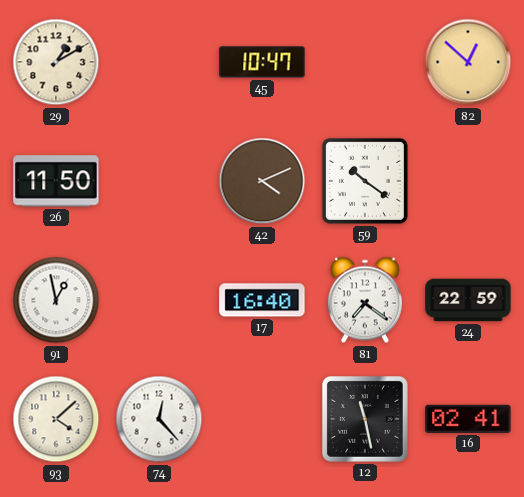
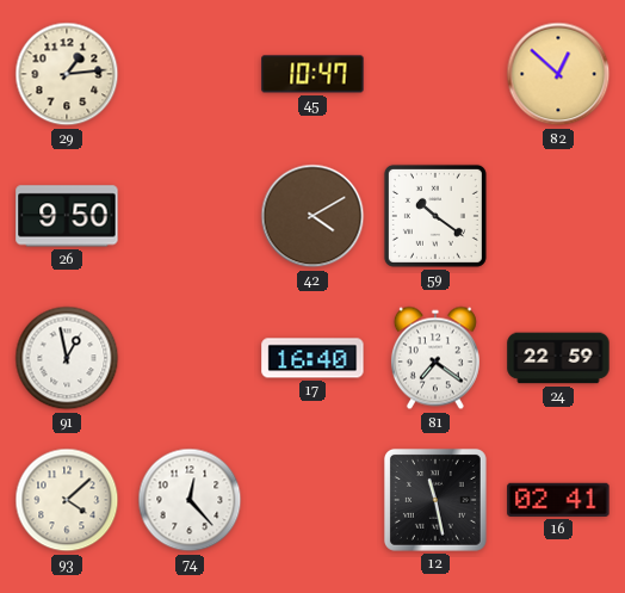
29: 1:10 -> 1:14
26: 11:50 -> 9:50
42: 4:11 -> 4:10
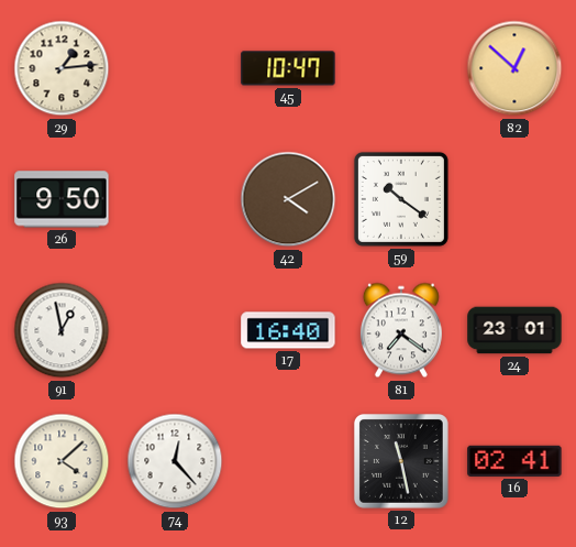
24: 22:59 -> 23:01
